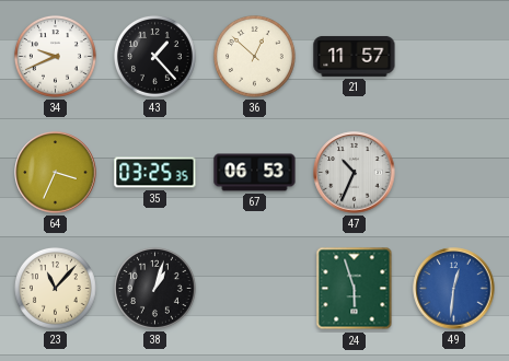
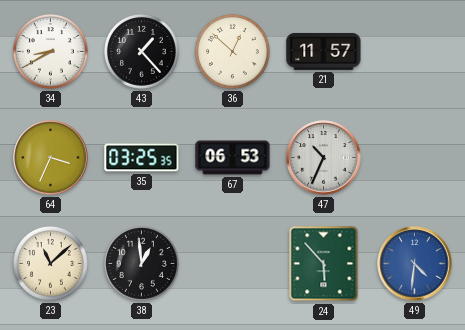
34: 9:41 -> 8:40
23: 11:07 -> 11:08
38: 1:03 -> 12:59
24: 5:57 -> 5:53
49: 12:31 -> 4:31
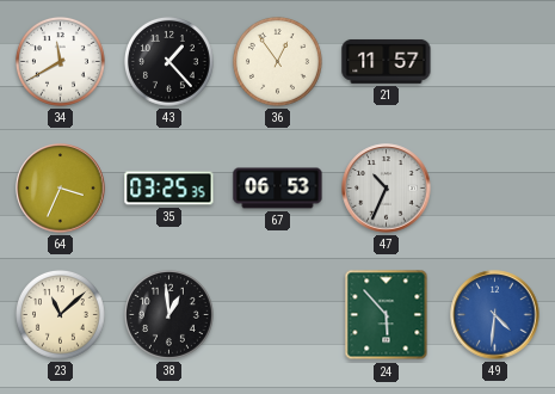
34: 8:40 -> 11:40
36: 12:52 -> 12:54
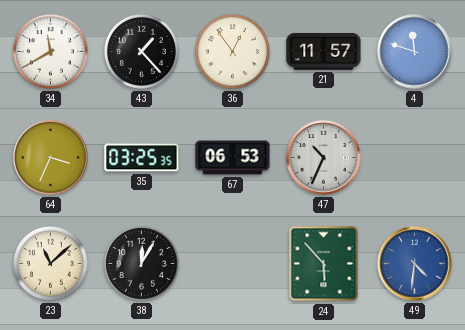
4: none -> 11:48
38: 12:59 -> 12:05
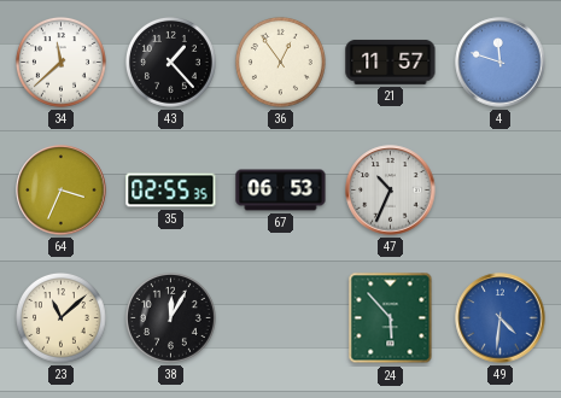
34: 11:40 -> 11:38
35: 03:25 -> 02:55
